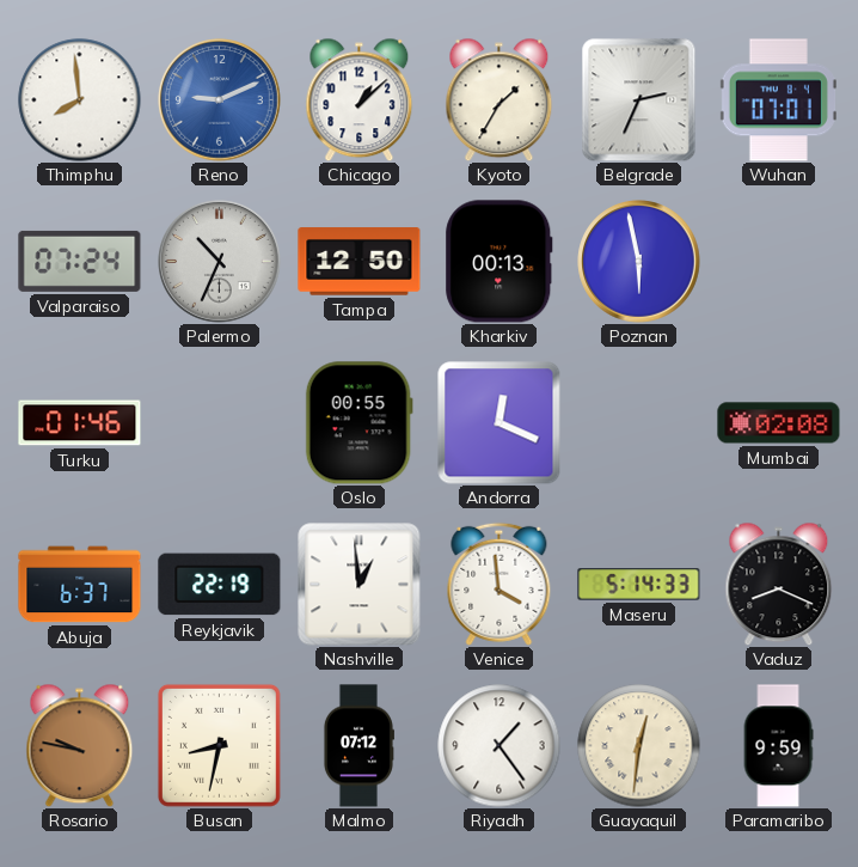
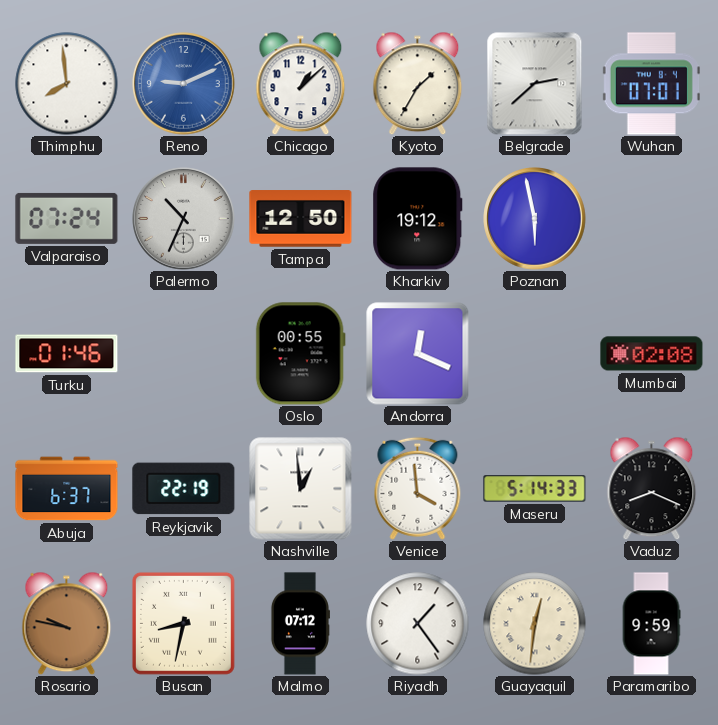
Belgrade: 2:34 -> 2:38
Kharkiv: 00:13 -> 19:12
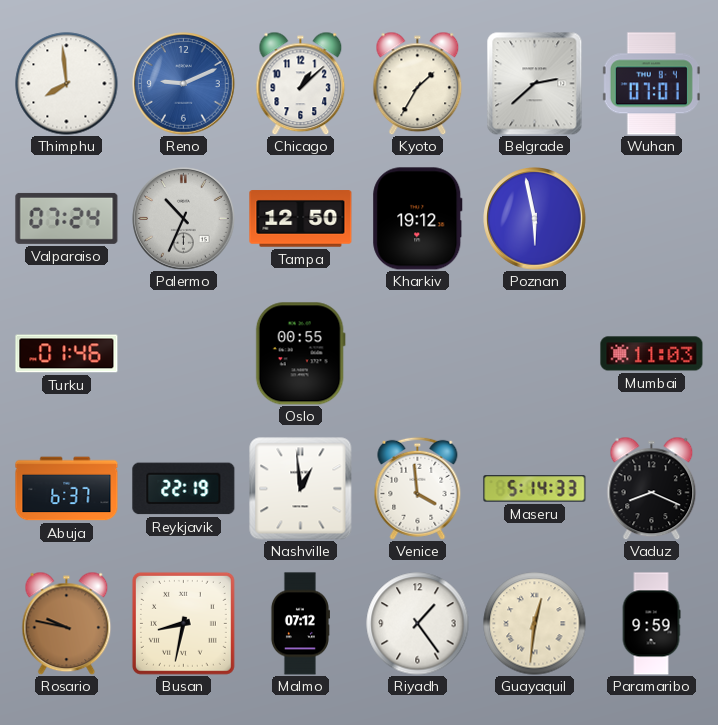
Andorra: 12:19 -> none
Mumbai: 02:08 -> 11:03
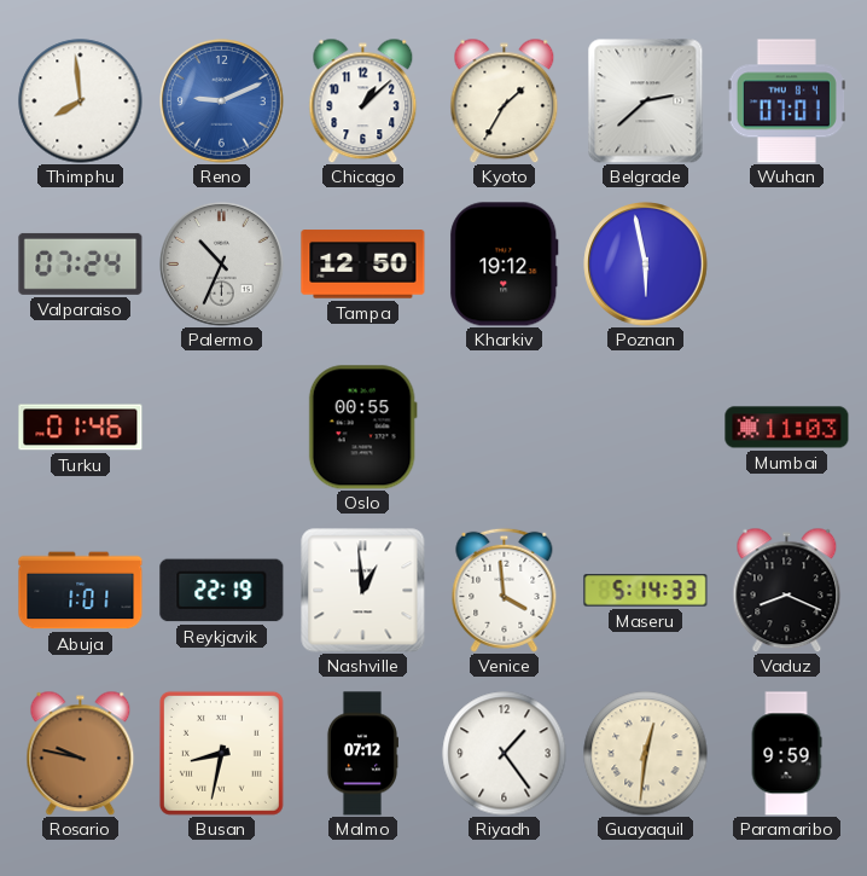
Abuja: 6:37 -> 1:01
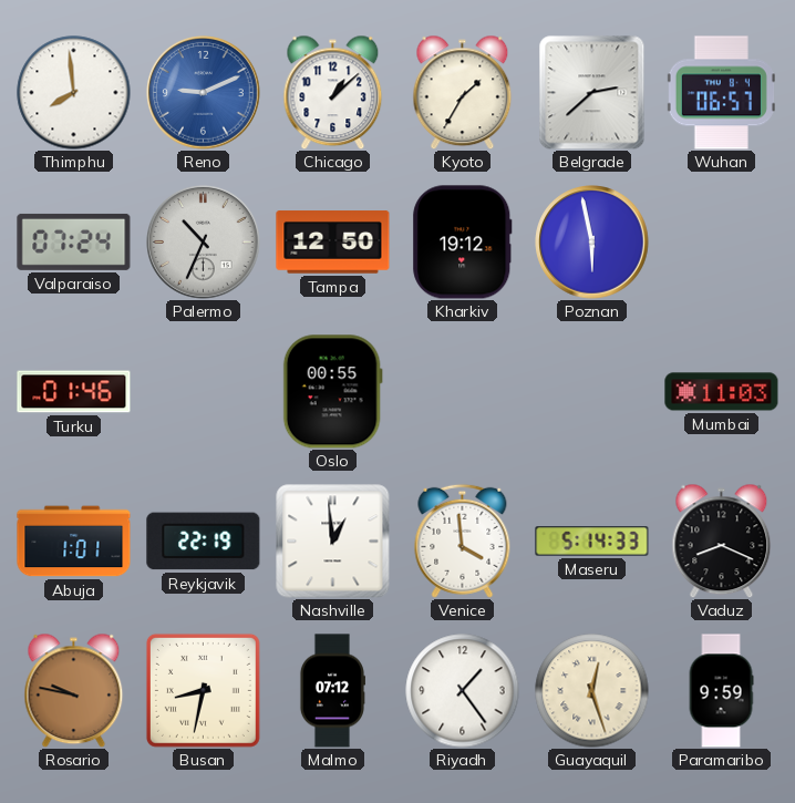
Wuhan: 07:01 -> 06:57
Guayaquil: 12:31 -> 12:27
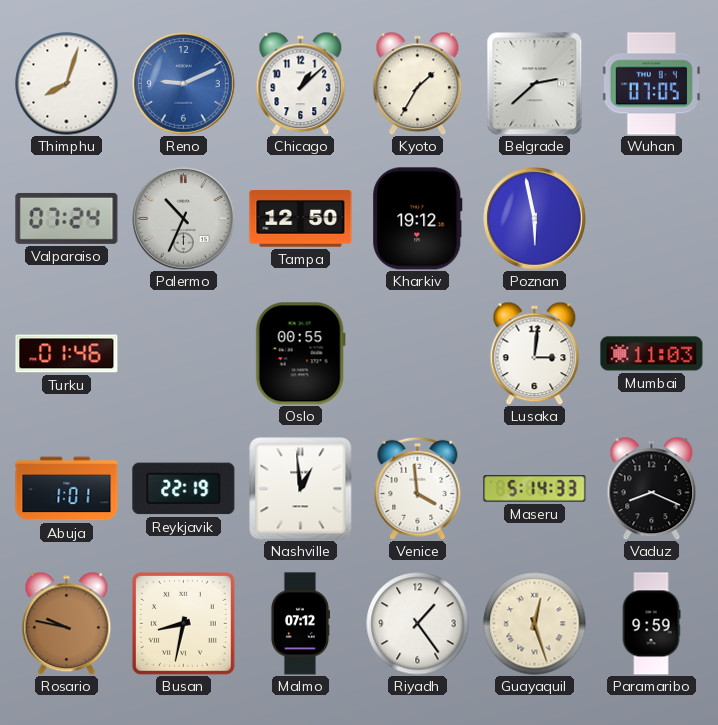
Thimphu: 7:59 -> 8:03
Wuhan: 06:57 -> 07:05
Lusaka: none -> 3:01
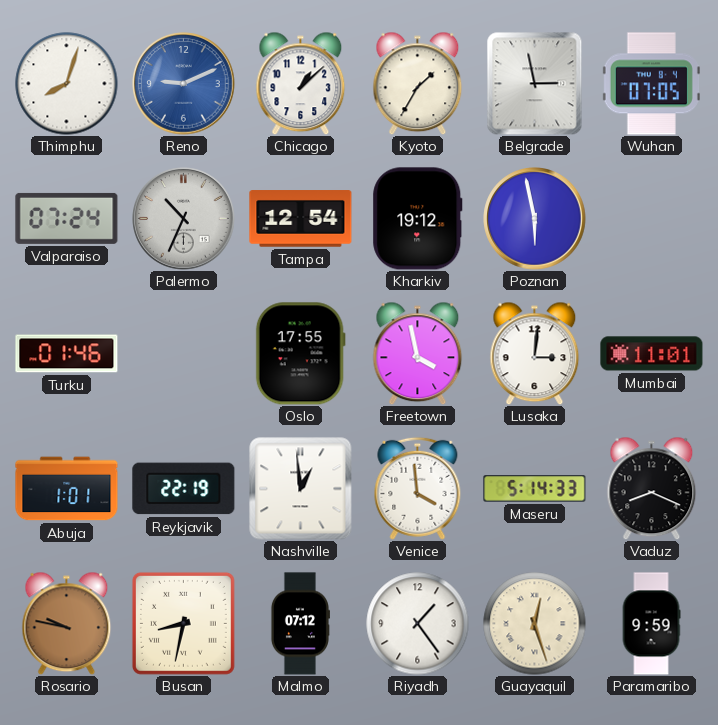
Belgrade: 2:38 -> 2:58
Tampa: 12:50 -> 12:54
Oslo: 00:55 -> 17:55
Freetown: none -> 3:58
Mumbai: 11:03 -> 11:01
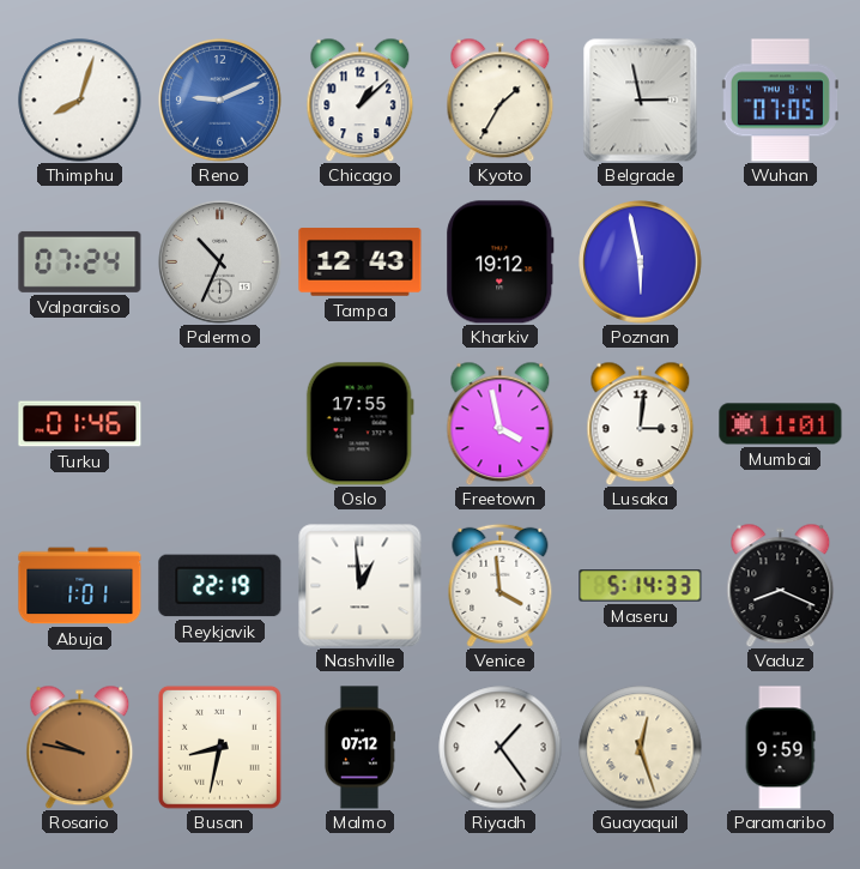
Tampa: 12:54 -> 12:43
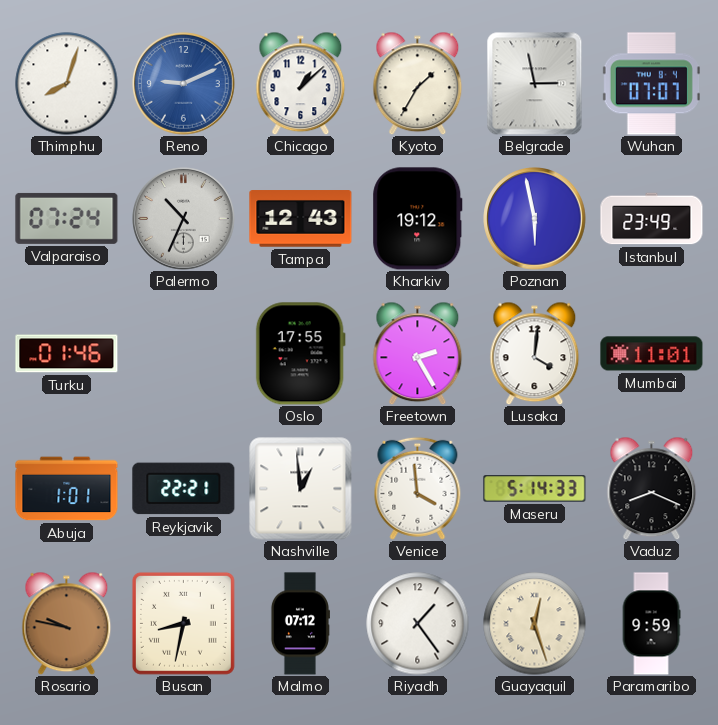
Wuhan: 07:05 -> 07:07
Istanbul: none -> 23:49
Freetown: 3:58 -> 2:25
Lusaka: 3:01 -> 4:01
Reykjavik: 22:19 -> 22:21
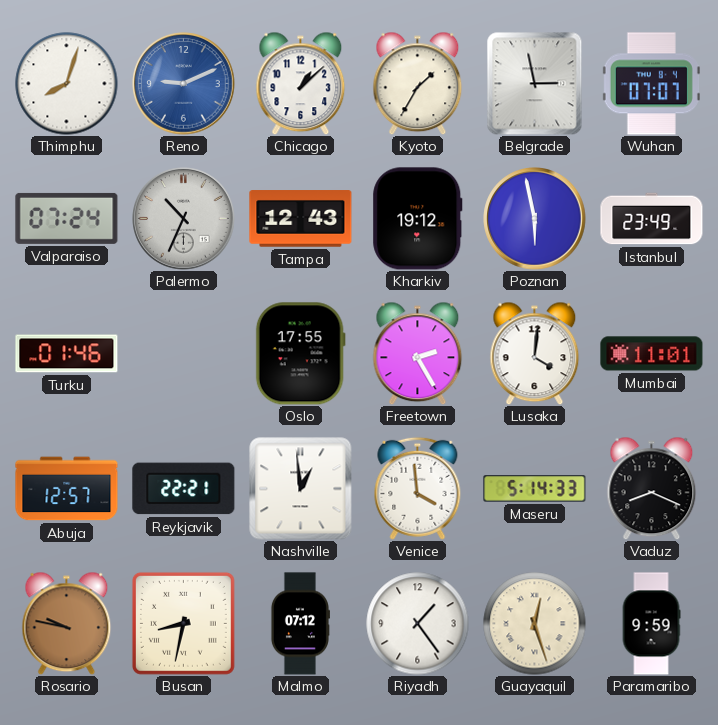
Abuja: 1:01 -> 12:57
